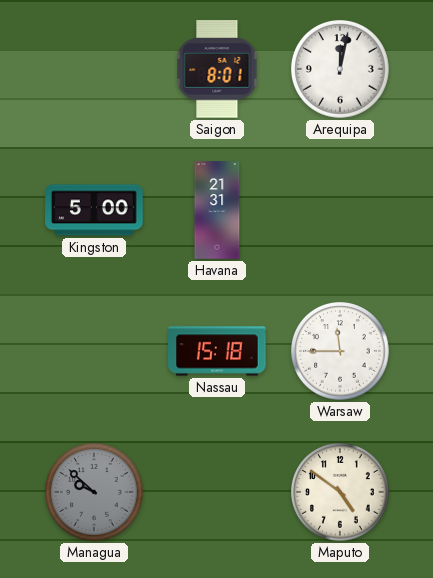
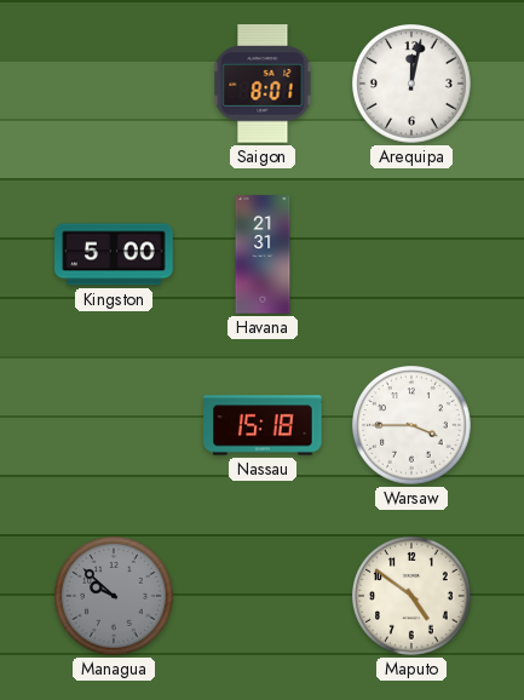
Warsaw: 11:45 -> 3:45
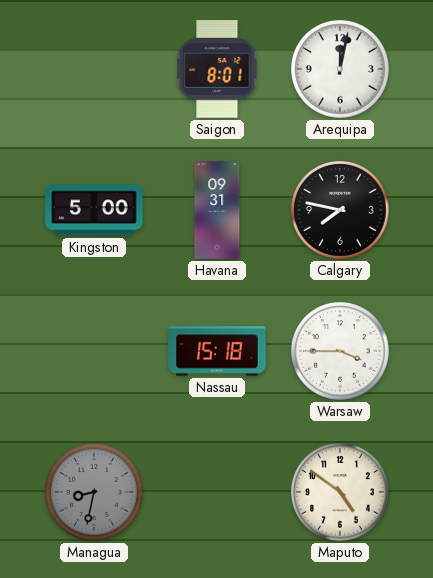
Havana: 21:31 -> 09:31
Calgary: none -> 7:47
Managua: 9:52 -> 8:32
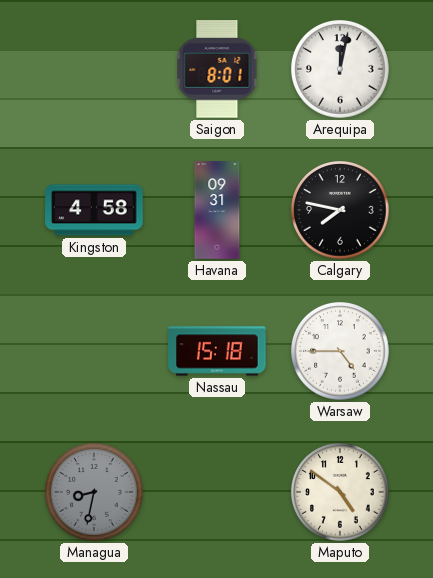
Kingston: 5:00 -> 4:58
Warsaw: 3:45 -> 4:45
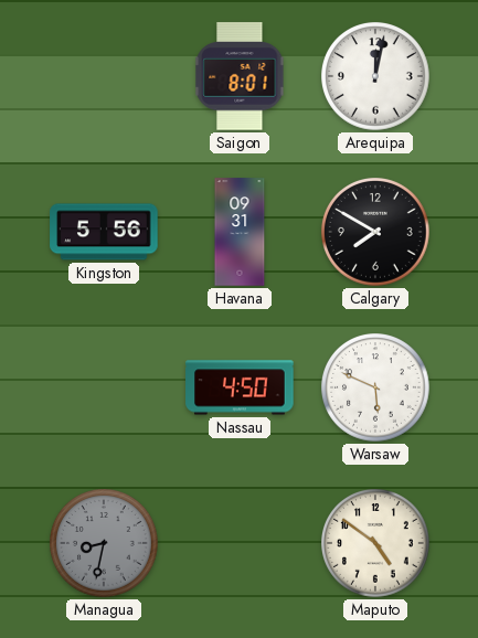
Kingston: 4:58 -> 5:56
Calgary: 7:47 -> 7:50
Nassau: 15:18 -> 4:50
Warsaw: 4:45 -> 5:49
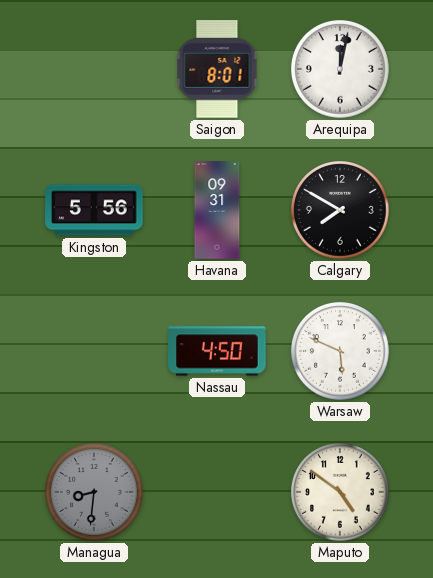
Managua: 8:32 -> 8:31
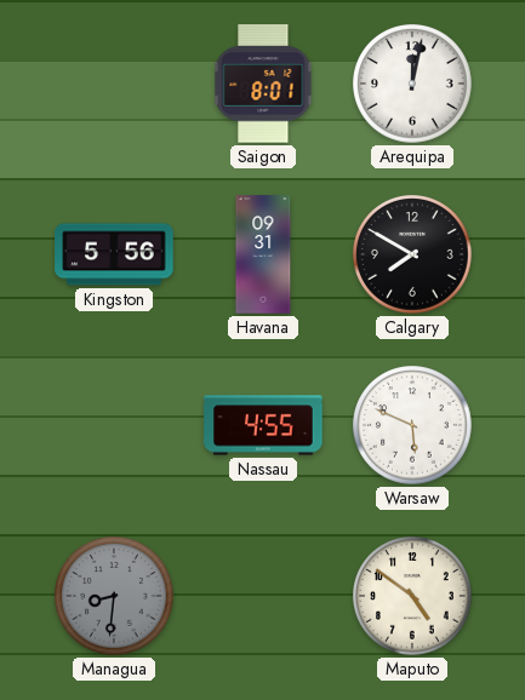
Nassau: 4:50 -> 4:55
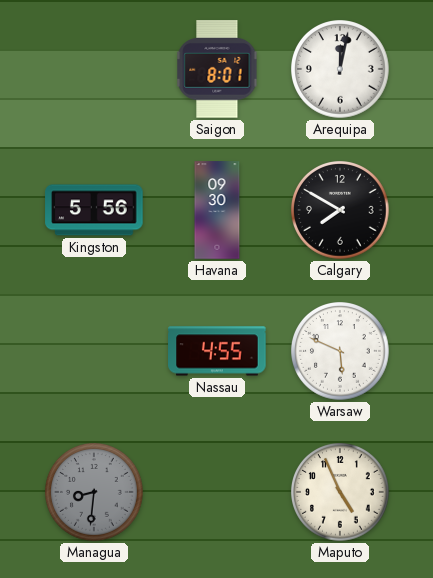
Havana: 09:31 -> 09:30
Maputo: 4:51 -> 4:56
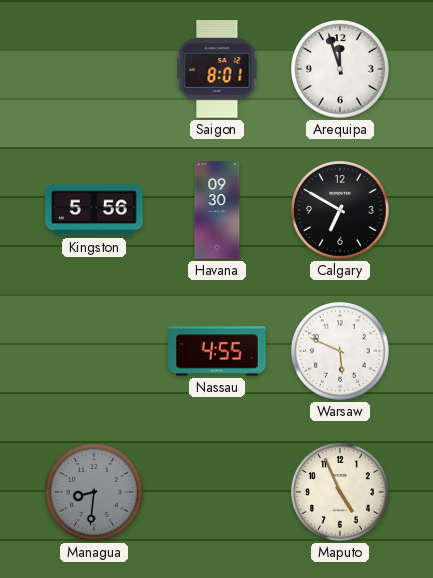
Arequipa: 12:02 -> 11:57
Calgary: 7:50 -> 6:50
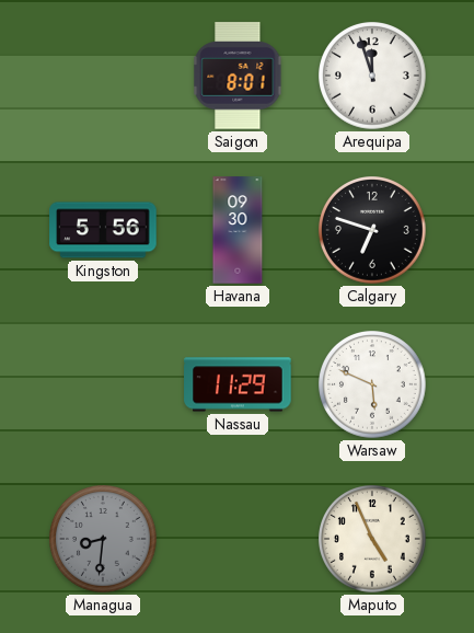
Calgary: 6:50 -> 6:48
Nassau: 4:55 -> 11:29
